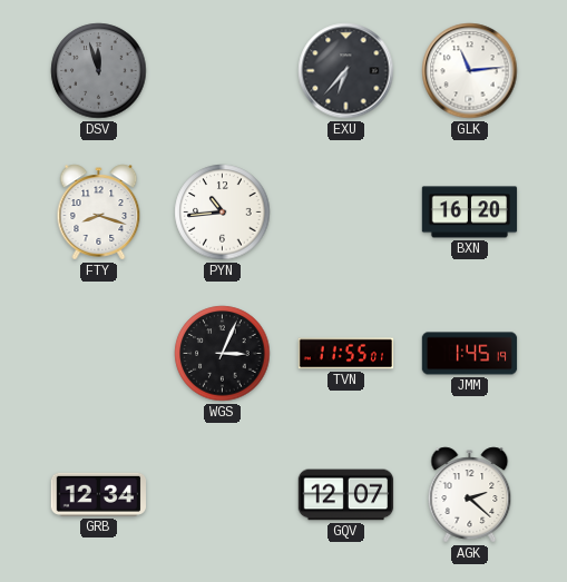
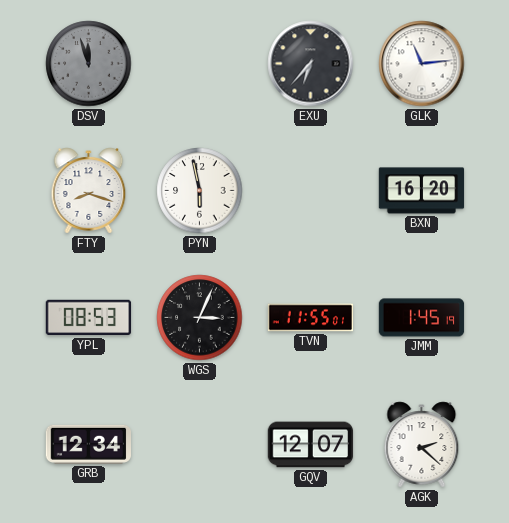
PYN: 10:44 -> 5:58
YPL: none -> 08:53
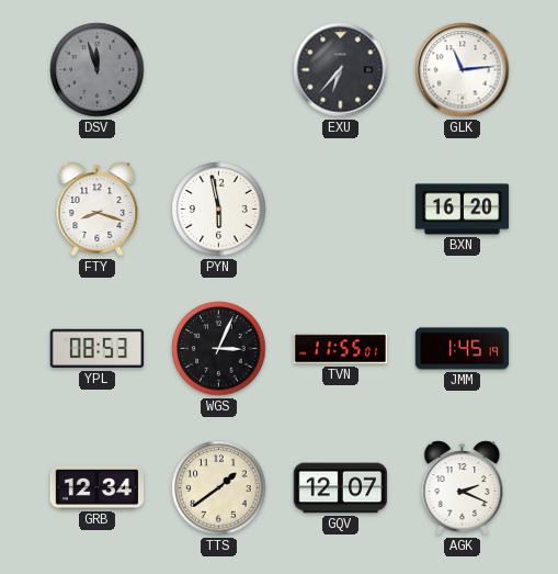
TTS: none -> 1:39
AGK: 2:22 -> 2:19
